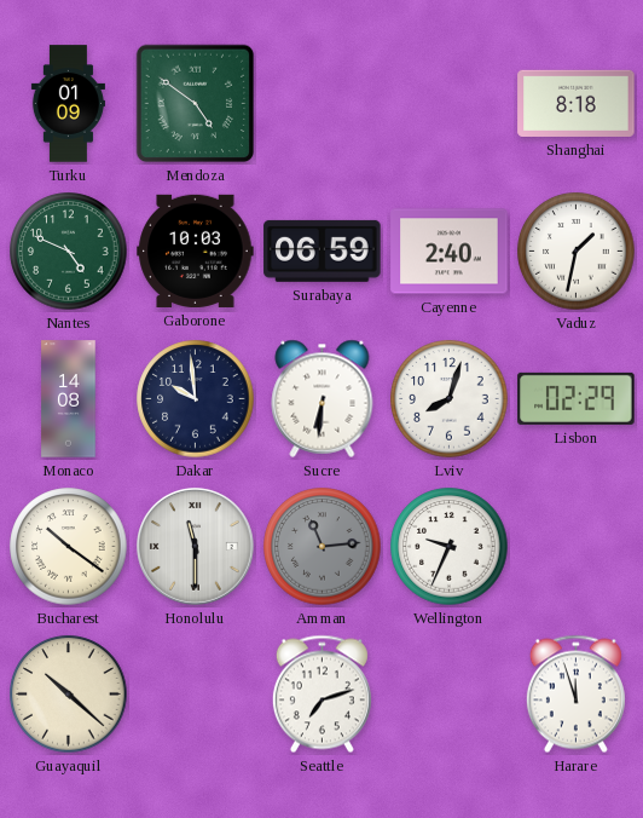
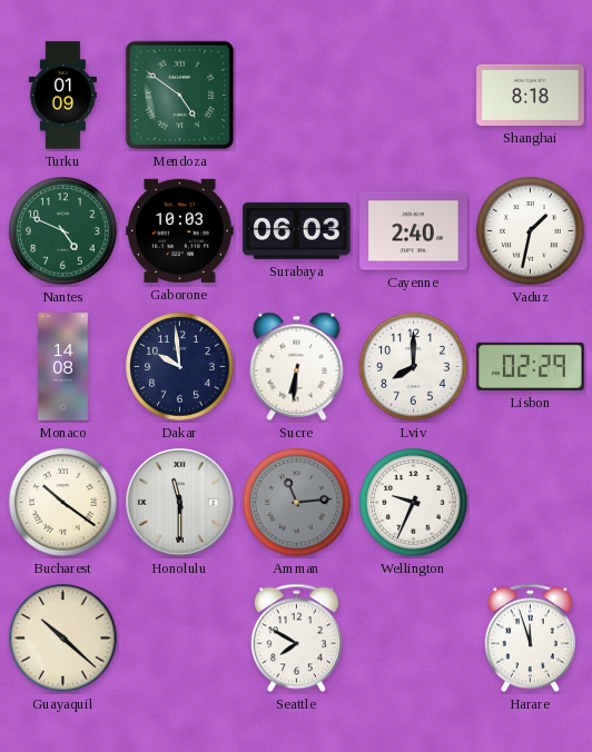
Surabaya: 06:59 -> 06:03
Lviv: 8:03 -> 8:00
Seattle: 7:12 -> 7:50
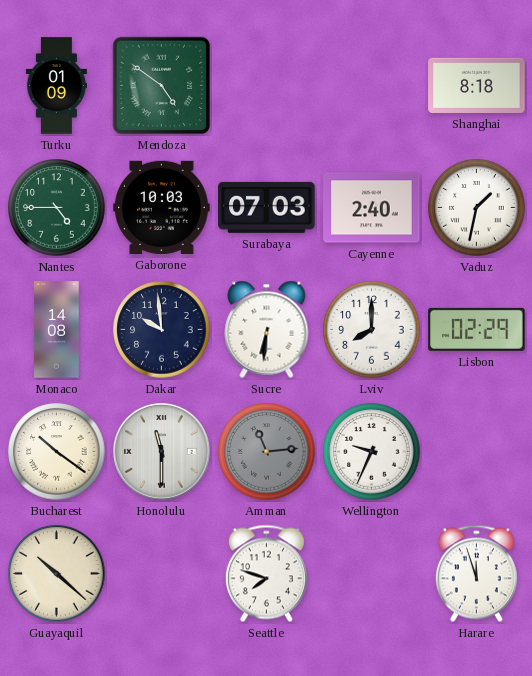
Nantes: 4:49 -> 4:45
Surabaya: 06:03 -> 07:03
Seattle: 7:50 -> 7:48
